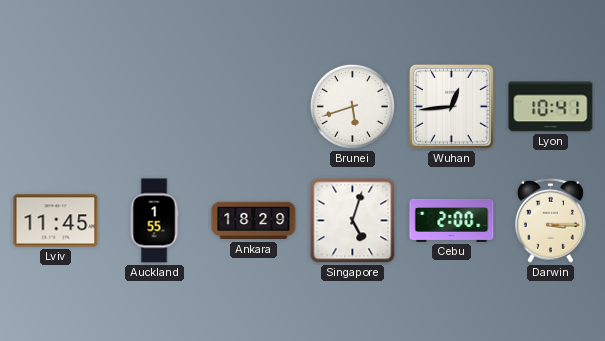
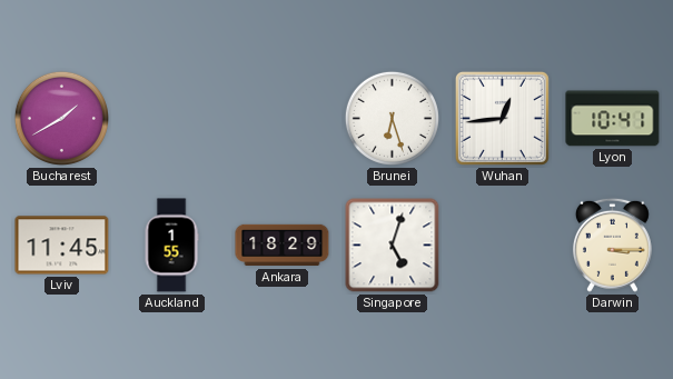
Bucharest: none -> 1:40
Brunei: 5:42 -> 6:27
Cebu: 2:00 -> none
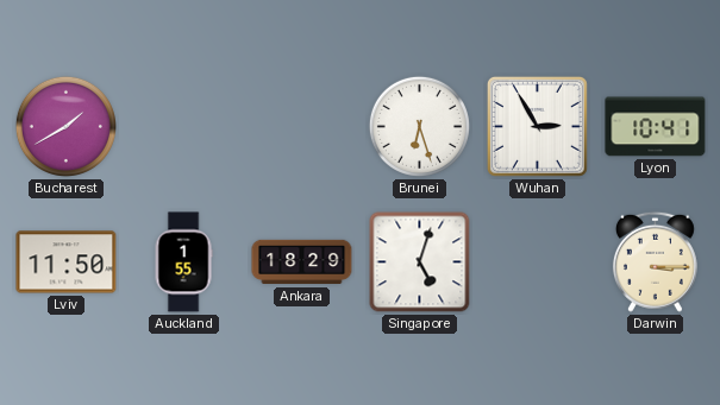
Wuhan: 12:44 -> 2:55
Lviv: 11:45 -> 11:50
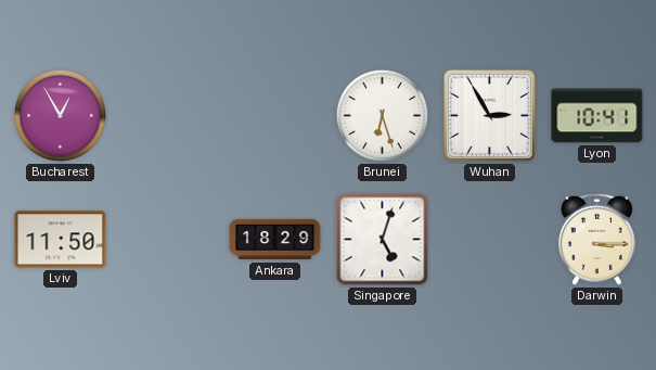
Bucharest: 1:40 -> 12:55
Auckland: 1:55 -> none
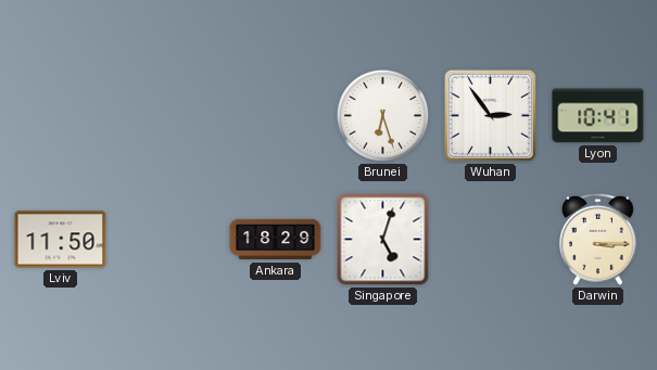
Bucharest: 12:55 -> none
Wuhan: 2:55 -> 2:54
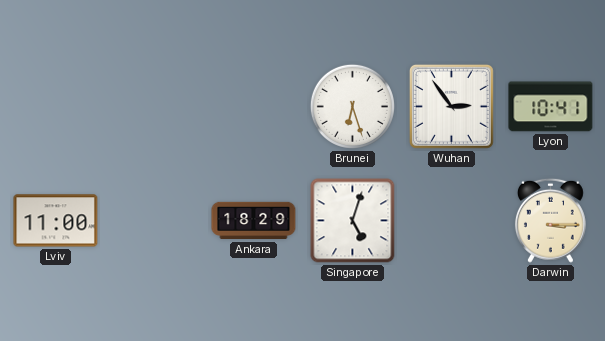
Lviv: 11:50 -> 11:00
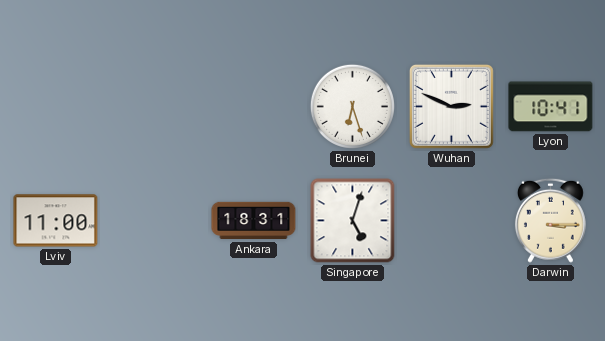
Wuhan: 2:54 -> 2:49
Ankara: 18:29 -> 18:31
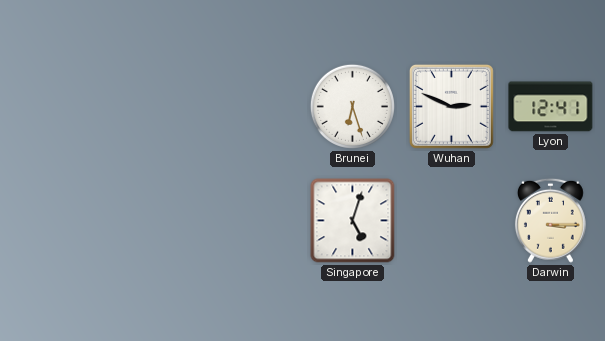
Lyon: 10:41 -> 12:41
Lviv: 11:00 -> none
Ankara: 18:31 -> none
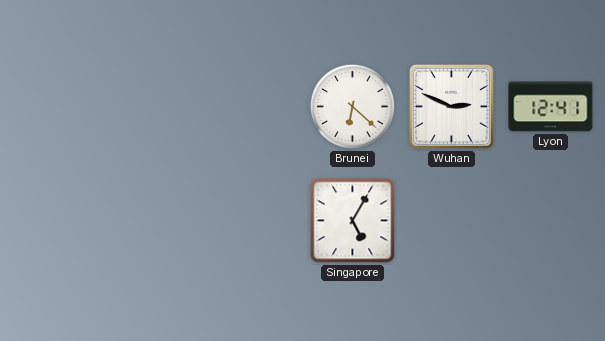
Brunei: 6:27 -> 6:22
Singapore: 5:03 -> 5:05
Darwin: 3:15 -> none
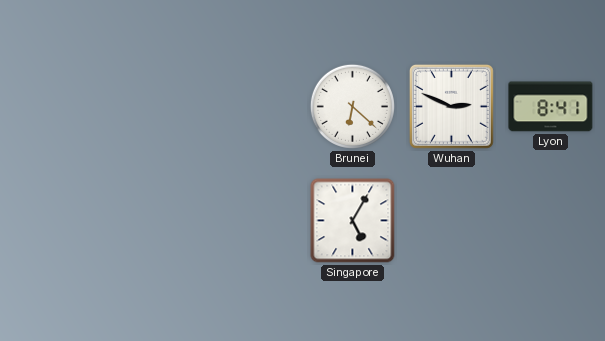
Lyon: 12:41 -> 8:41
